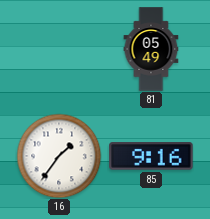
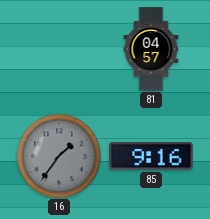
81: 05:49 -> 04:57
16 dial: white -> grey
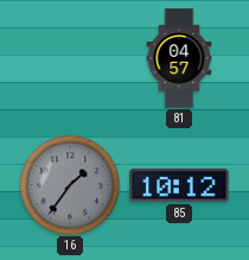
85: 9:16 -> 10:12
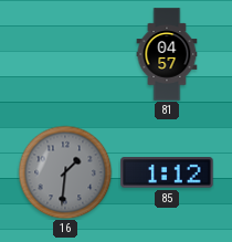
16: 1:36 -> 1:31
85: 10:12 -> 1:12
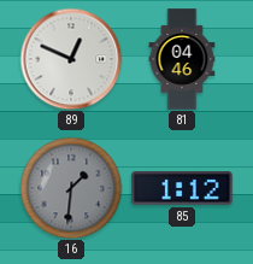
89: none -> 12:49
81: 04:57 -> 04:46
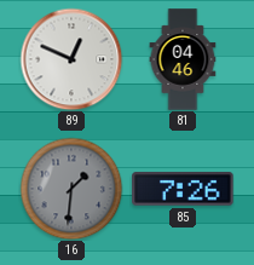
85: 1:12 -> 7:26
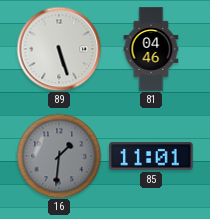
89: 12:49 -> 5:27
85: 7:26 -> 11:01
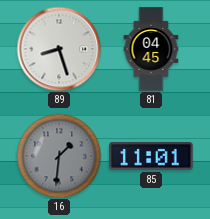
89: 5:27 -> 8:27
81: 04:46 -> 04:45
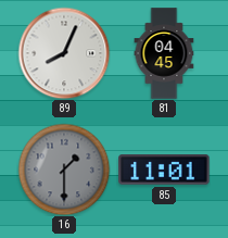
89: 8:27 -> 8:04
16: 1:31 -> 1:30
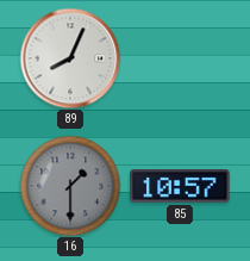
81: 04:45 -> none
85: 11:01 -> 10:57
